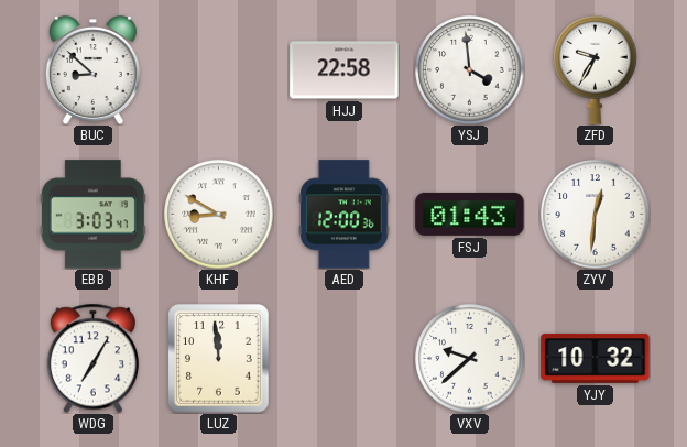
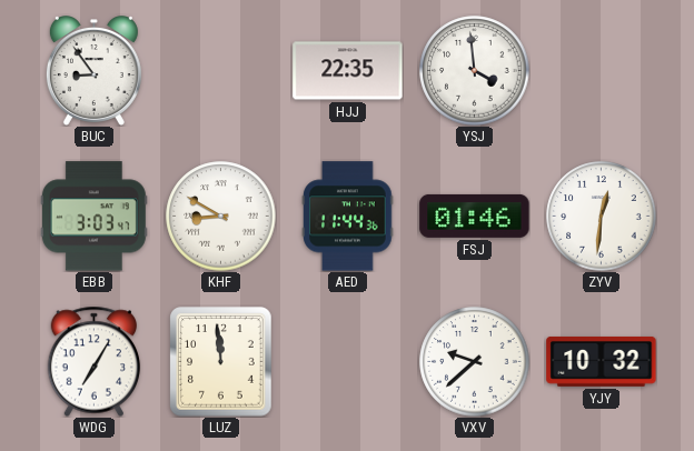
BUC: 8:52 -> 8:54
HJJ: 22:58 -> 22:35
ZFD: 9:35 -> none
AED: 12:00 -> 11:44
FSJ: 01:43 -> 01:46
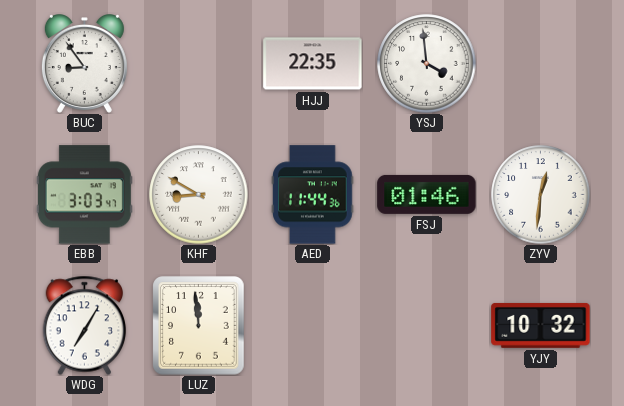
VXV: 9:38 -> none
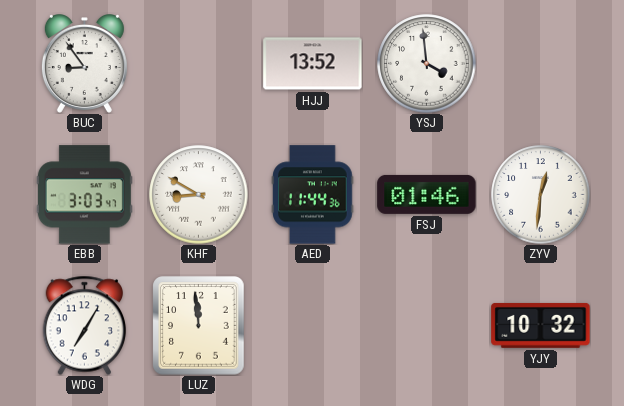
HJJ: 22:35 -> 13:52
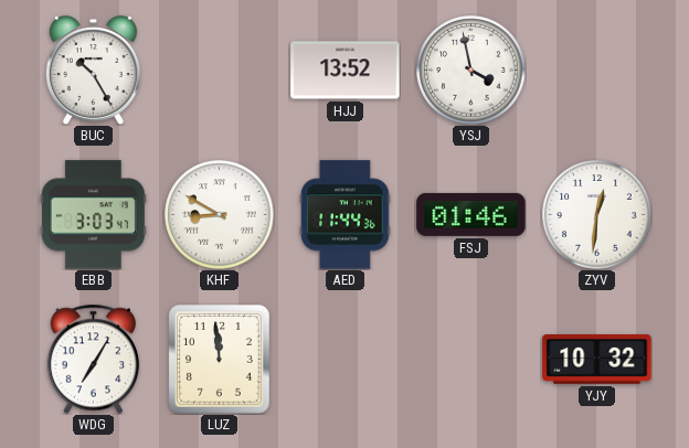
BUC: 8:54 -> 10:25
YSJ: 3:59 -> 3:58
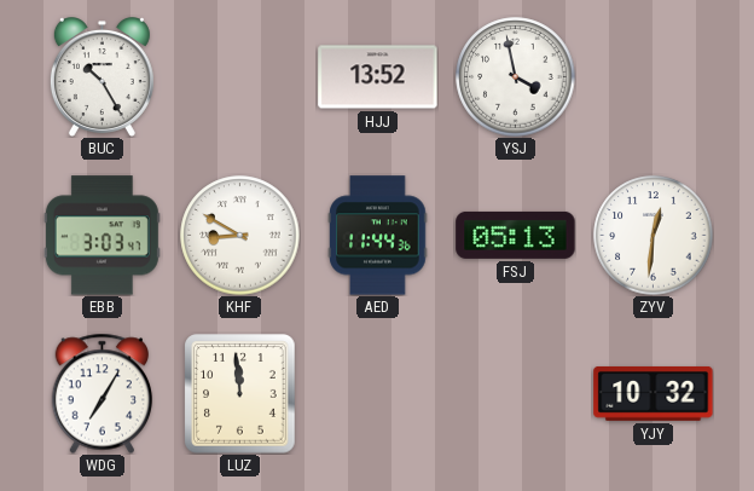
FSJ: 01:46 -> 05:13
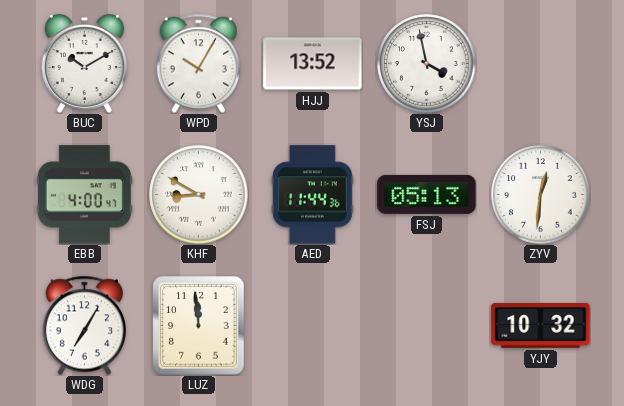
BUC: 10:25 -> 10:10
WPD: none -> 10:05
EBB: 3:03 -> 4:00
